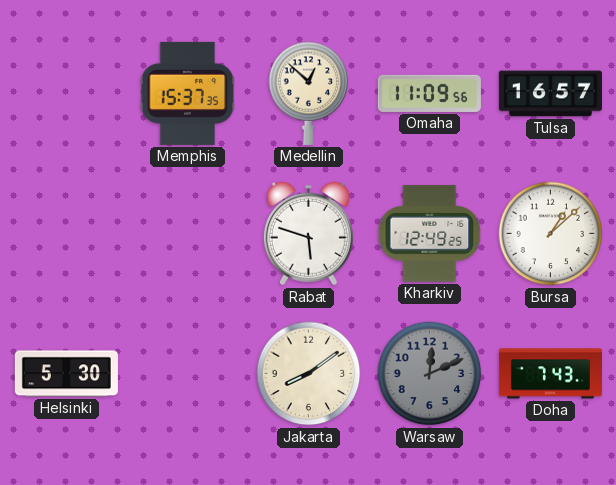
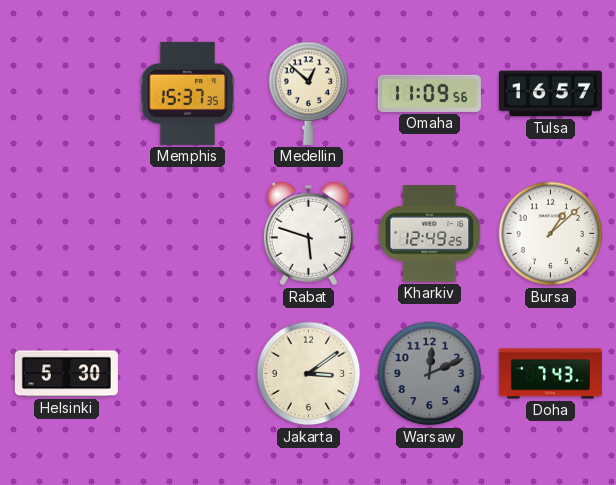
Jakarta: 8:09 -> 3:09
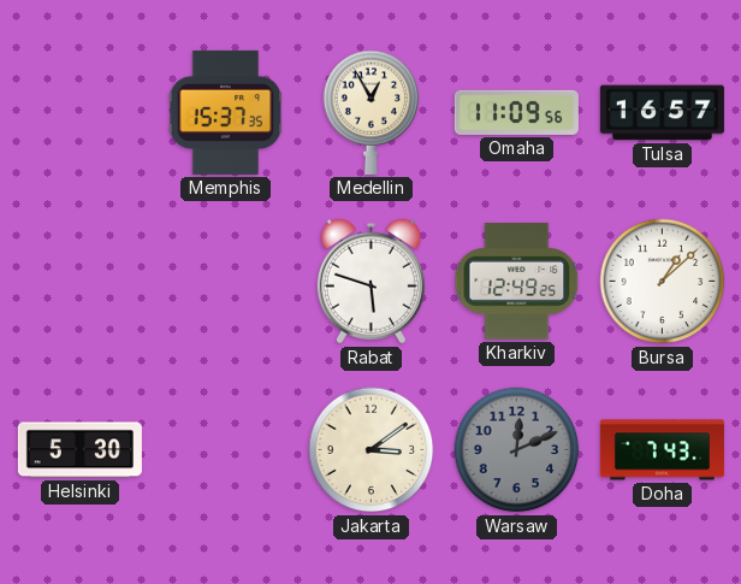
Medellin: 12:52 -> 12:55
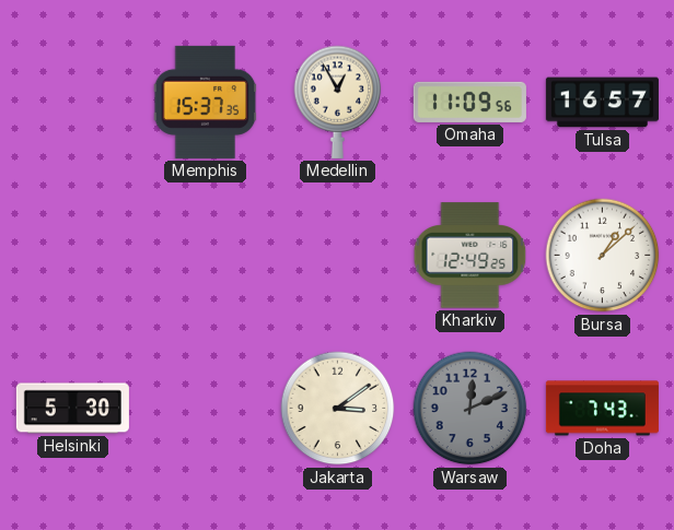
Rabat: 5:48 -> none
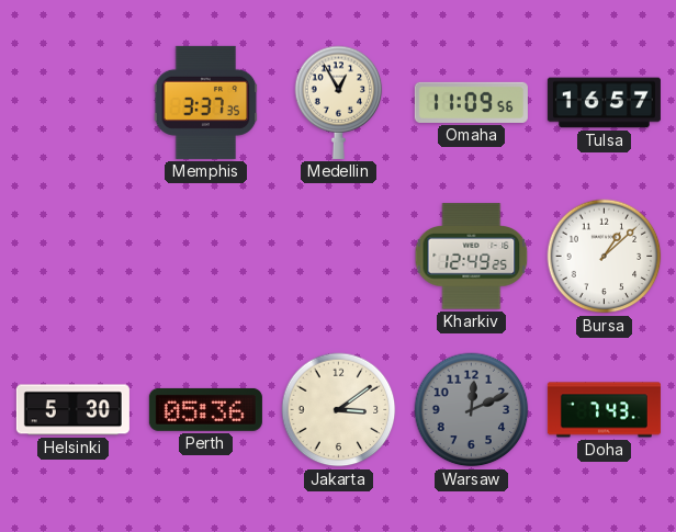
Memphis: 15:37 -> 3:37
Perth: none -> 05:36
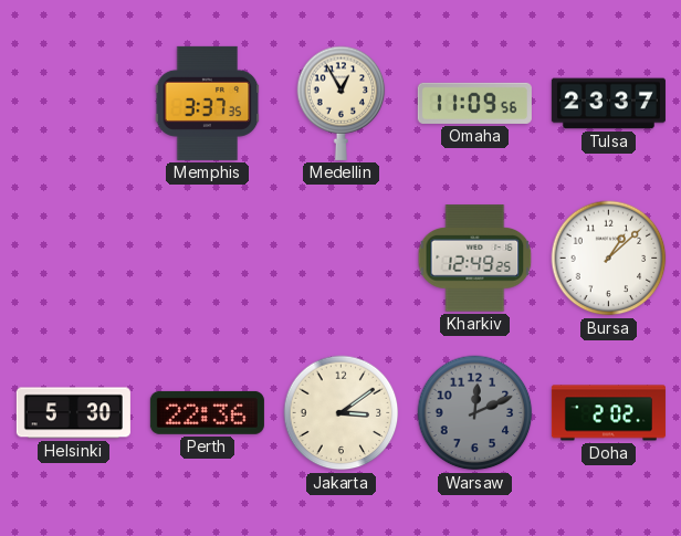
Tulsa: 16:57 -> 23:37
Perth: 05:36 -> 22:36
Doha: 7:43 -> 2:02
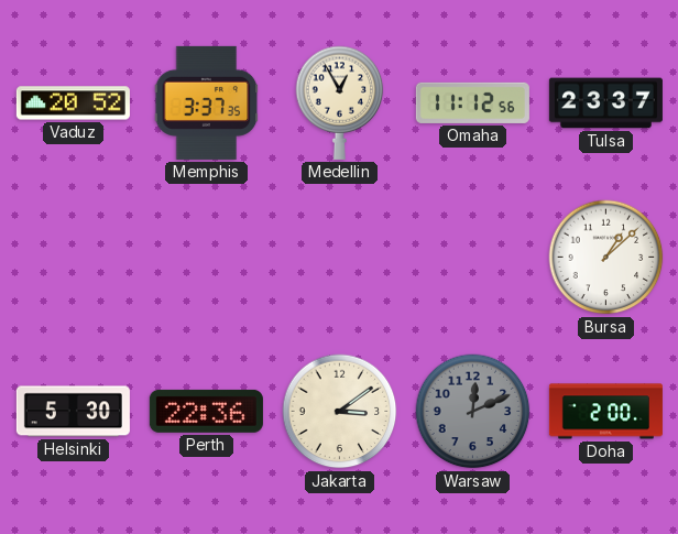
Vaduz: none -> 20:52
Omaha: 11:09 -> 11:12
Kharkiv: 12:49 -> none
Doha: 2:02 -> 2:00
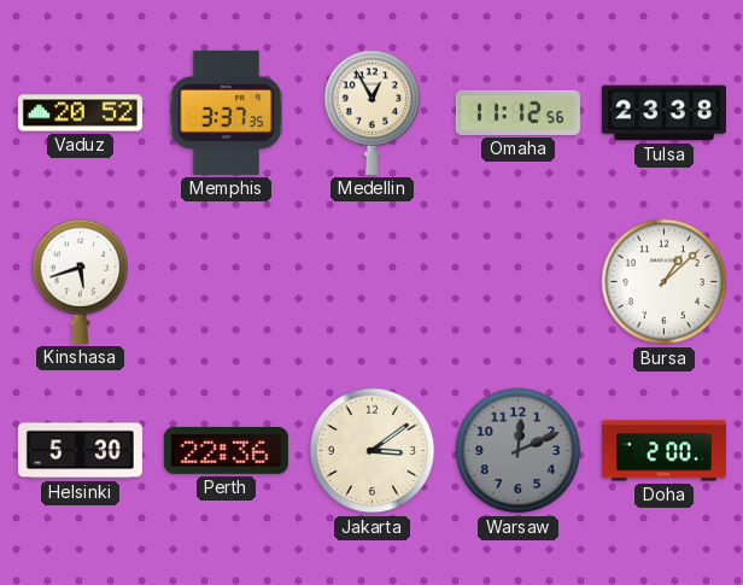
Tulsa: 23:37 -> 23:38
Kinshasa: none -> 5:42
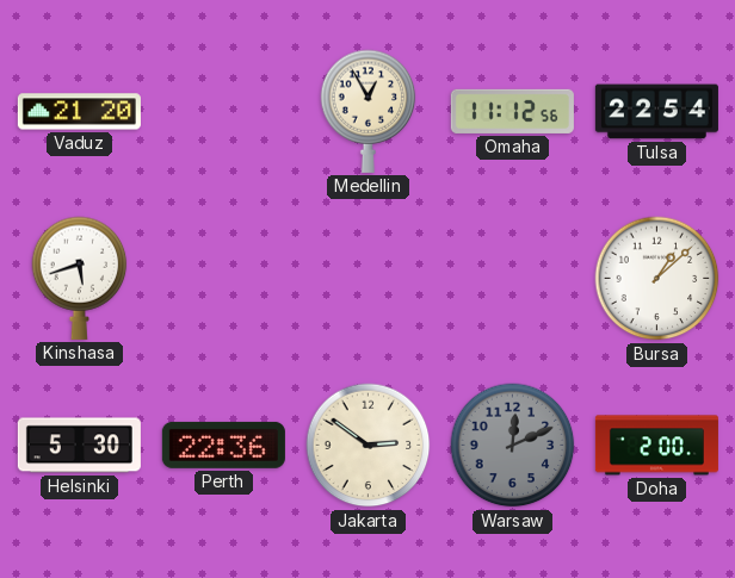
Vaduz: 20:52 -> 21:20
Memphis: 3:37 -> none
Tulsa: 23:38 -> 22:54
Jakarta: 3:09 -> 2:51
